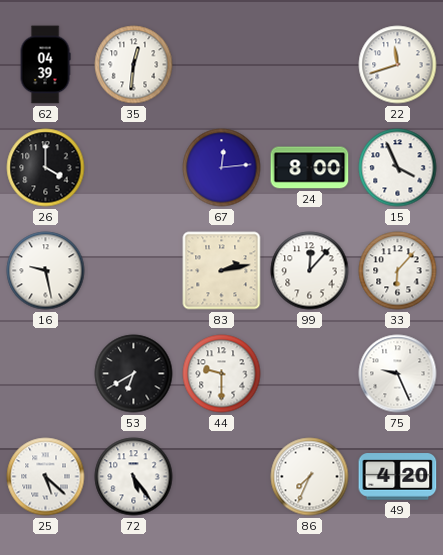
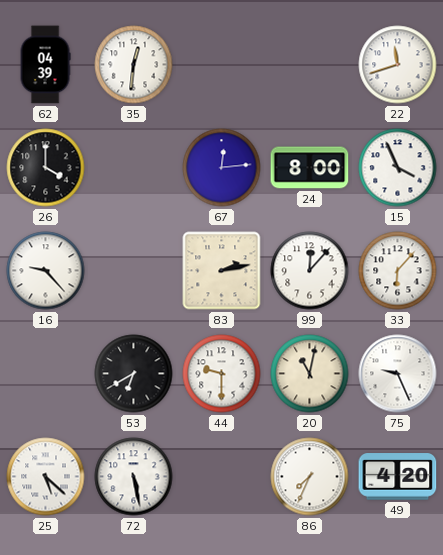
16: 9:28 -> 9:23
20: none -> 11:02
72: 5:24 -> 5:28
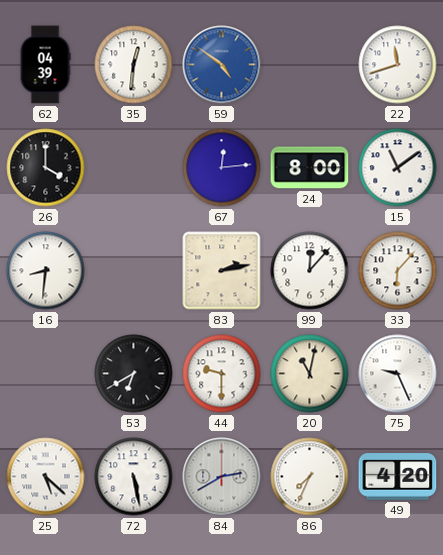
59: none -> 4:51
15: 3:56 -> 11:09
16: 9:23 -> 8:31
84: none -> 2:40
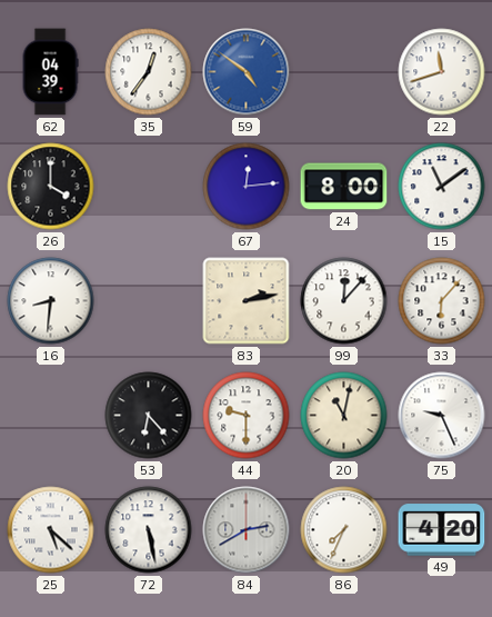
35: 12:31 -> 12:36
53: 6:40 -> 6:23
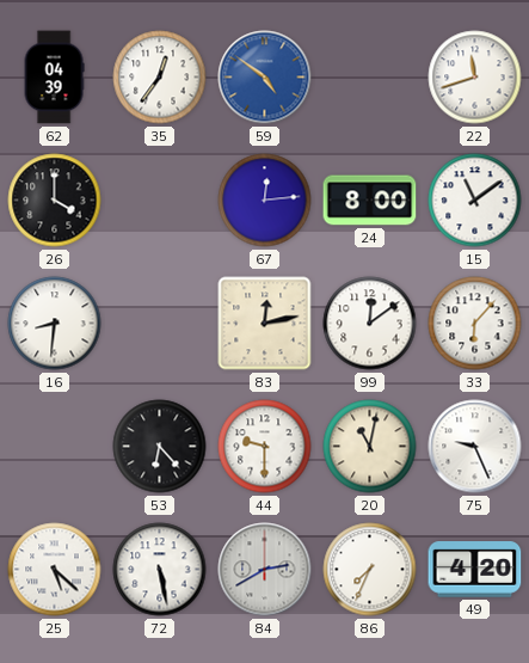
83: 2:13 -> 12:13
99: 12:07 -> 12:09
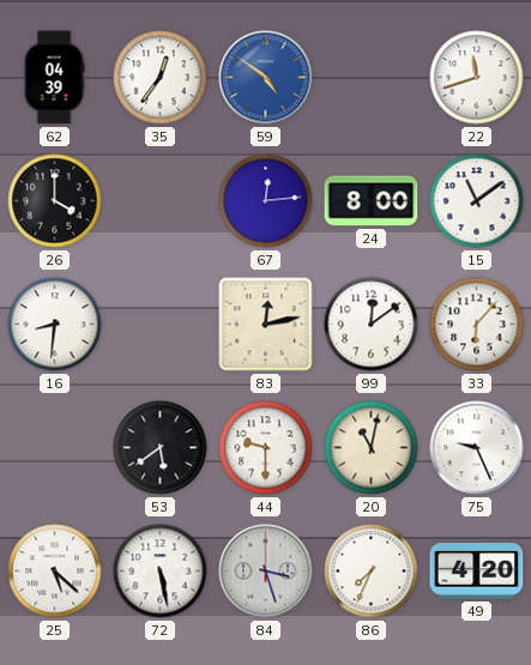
53: 6:23 -> 5:39
84: 2:40 -> 3:27
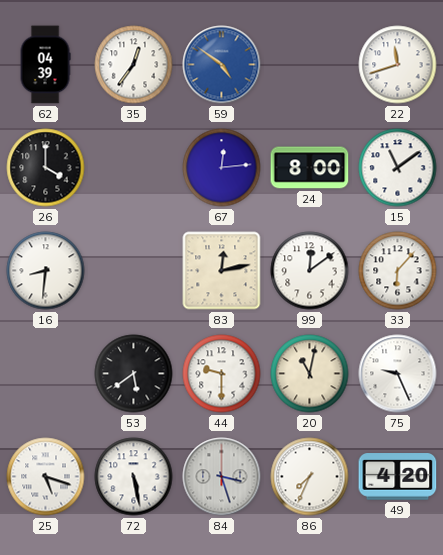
25: 5:22 -> 5:18
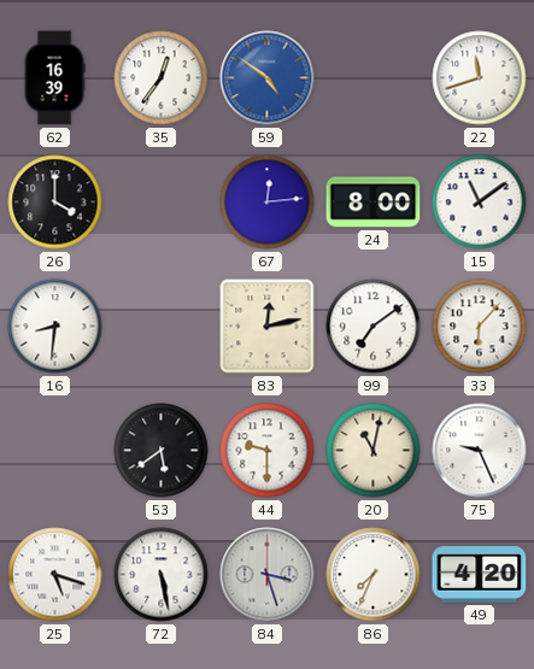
62: 04:39 -> 16:39
99: 12:09 -> 7:09
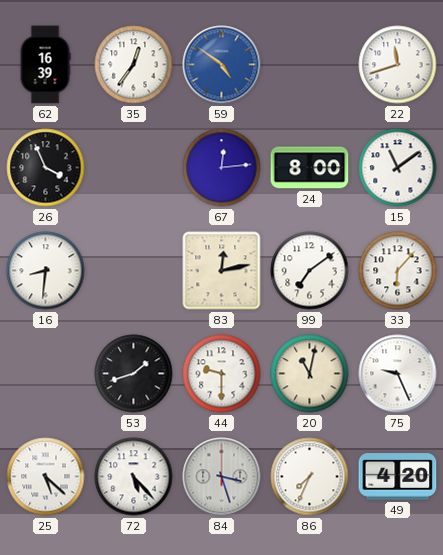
26: 4:00 -> 3:56
53: 5:39 -> 1:42
25: 5:18 -> 5:22
72: 5:28 -> 5:23
